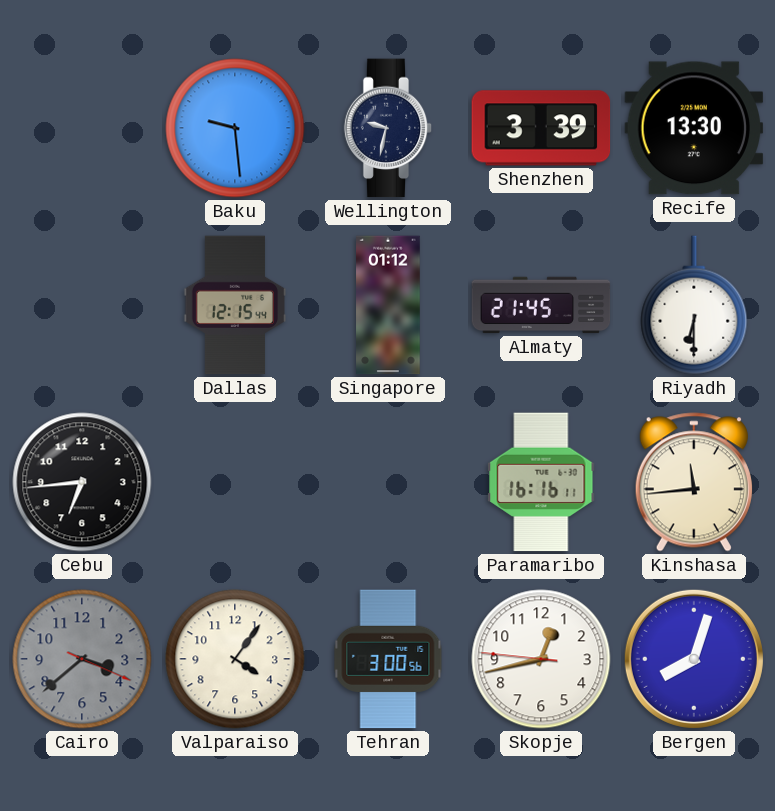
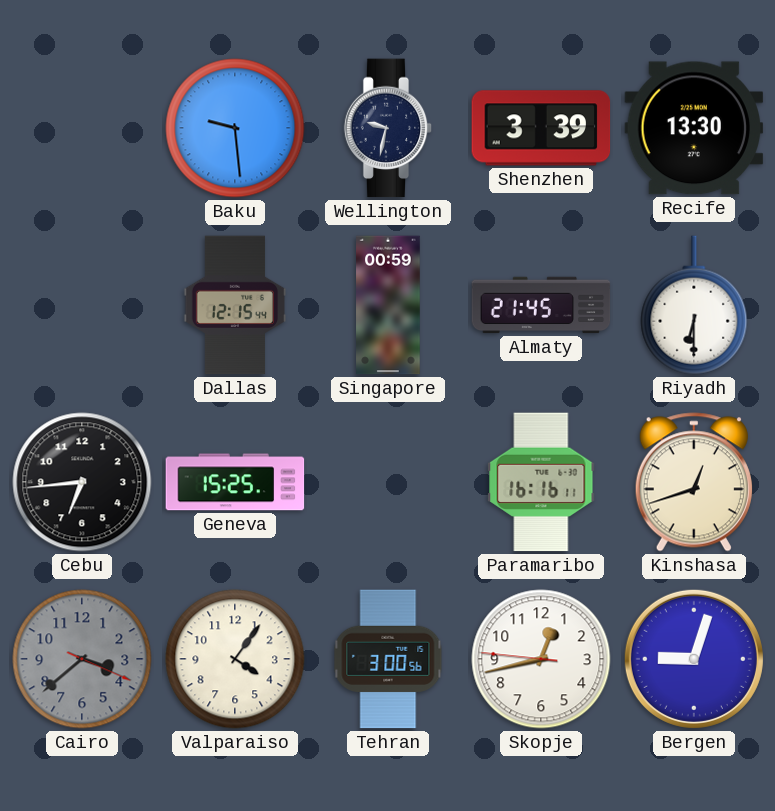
Singapore: 01:12 -> 00:59
Geneva: none -> 15:25
Kinshasa: 11:44 -> 12:42
Bergen: 8:03 -> 9:03
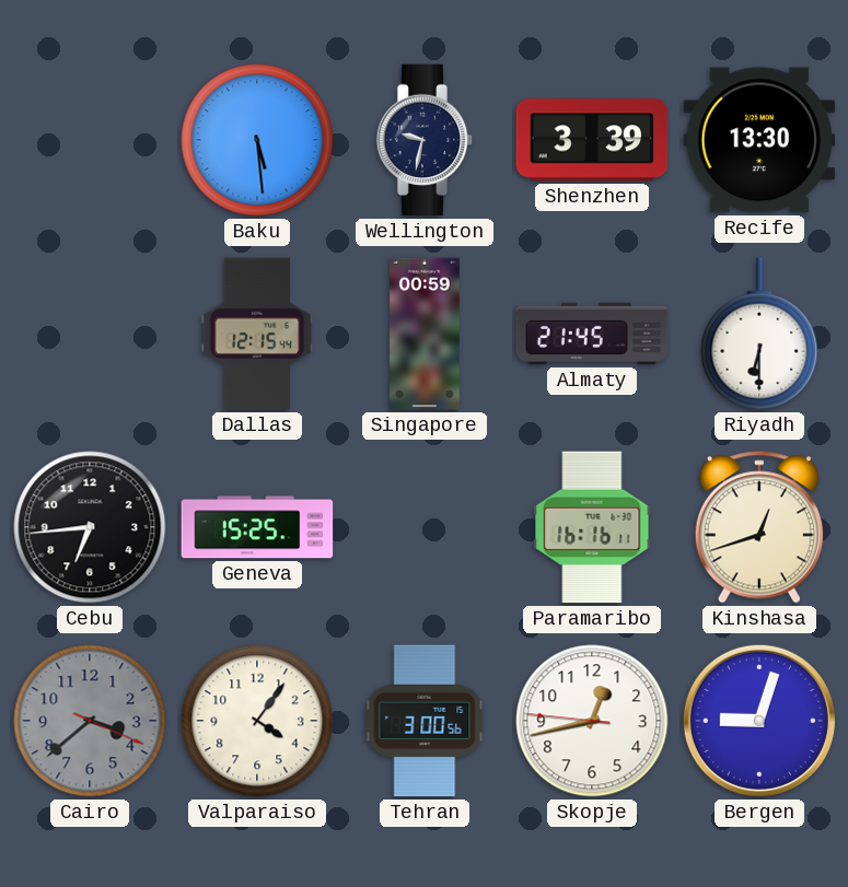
Baku: 9:29 -> 5:29
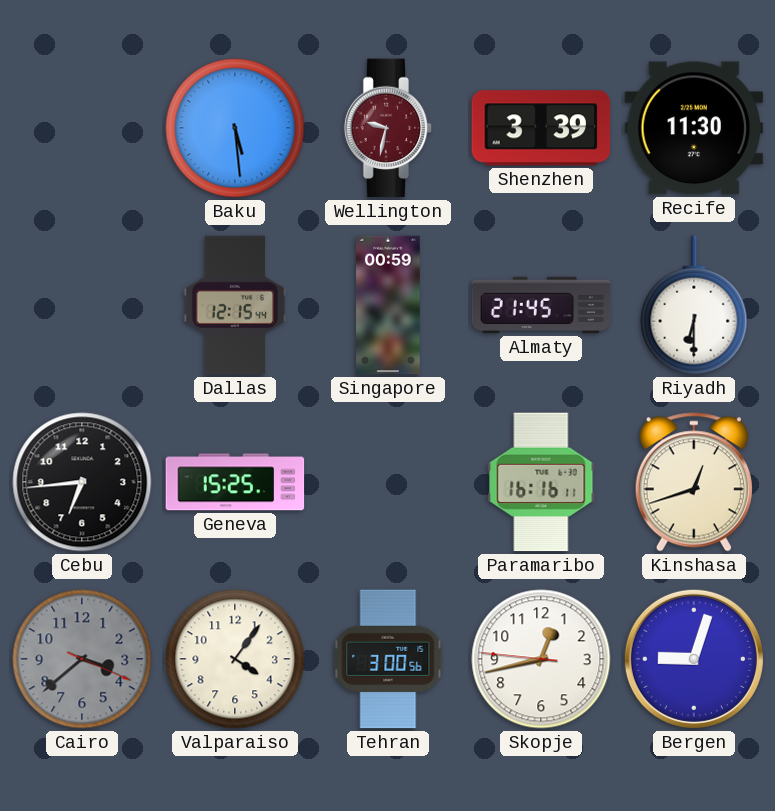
Wellington dial: navy -> burgundy
Recife: 13:30 -> 11:30
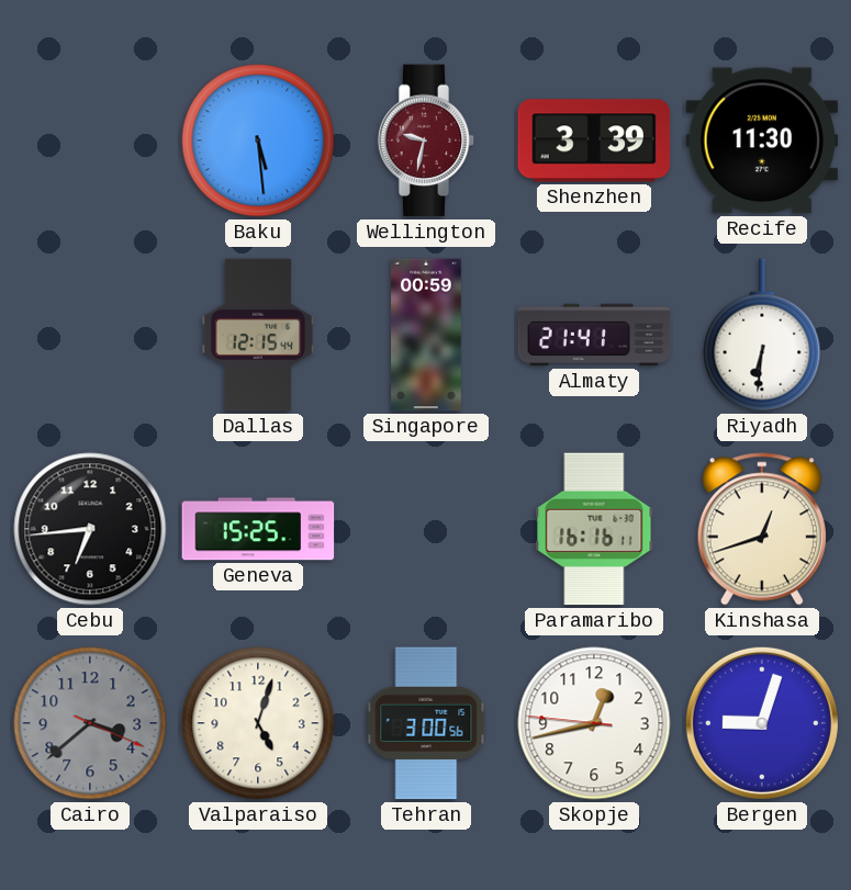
Almaty: 21:45 -> 21:41
Riyadh: 6:30 -> 6:31
Valparaiso: 4:06 -> 5:03
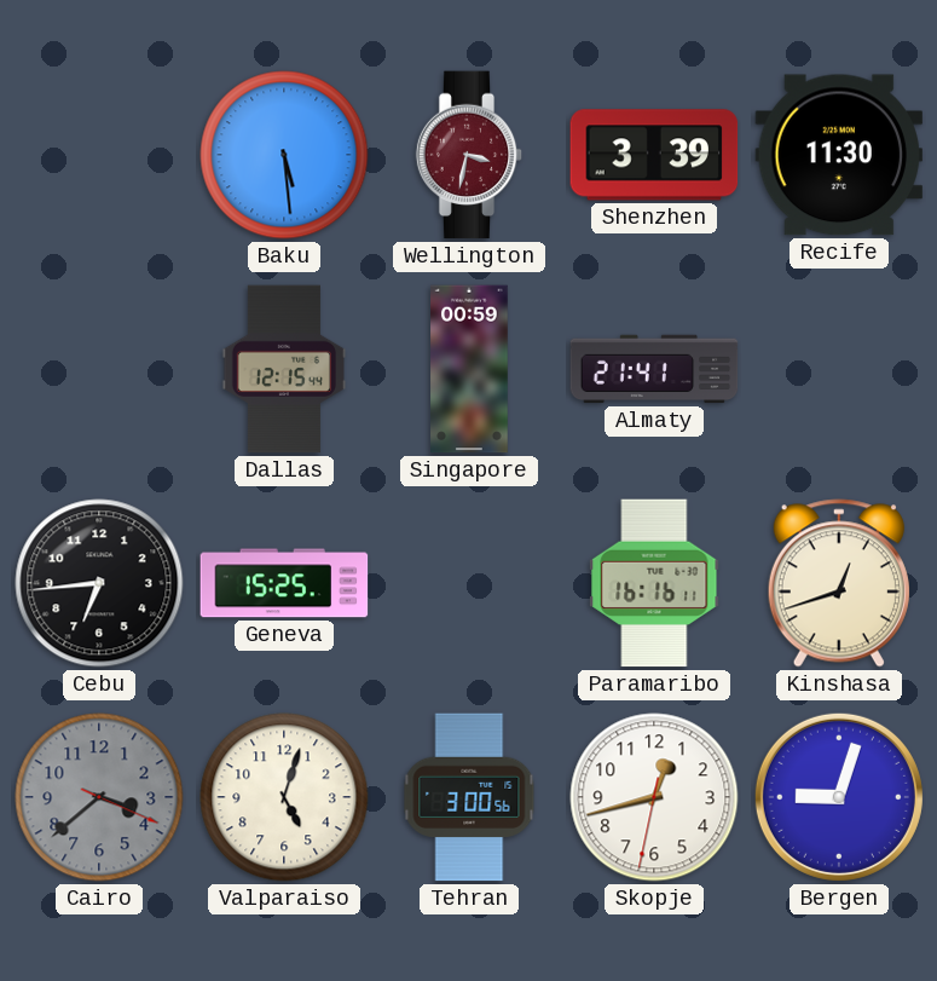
Wellington: 9:32 -> 3:32
Riyadh: 6:31 -> none
Skopje: 12:42:46 -> 12:42:32
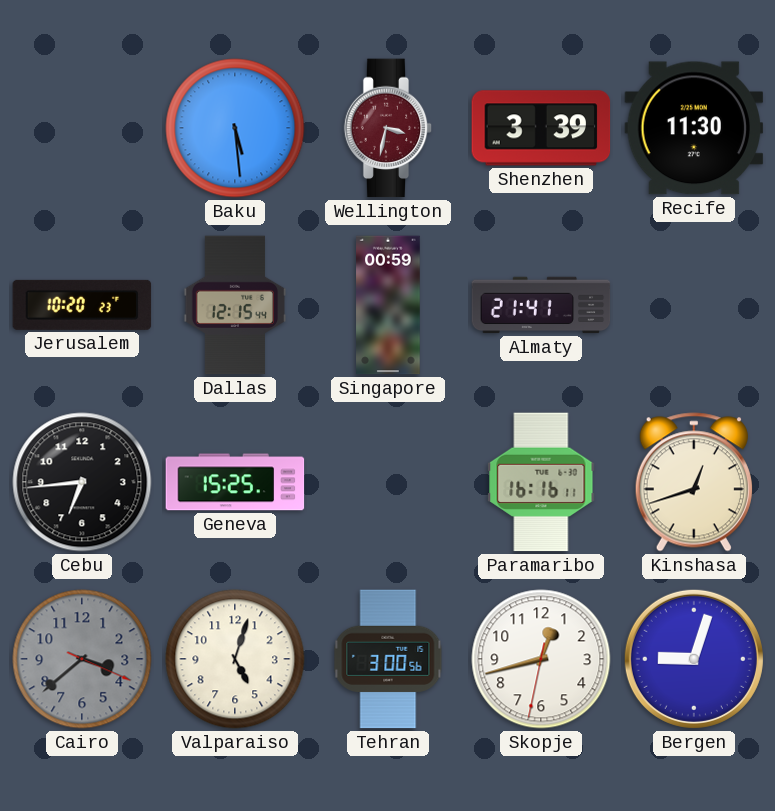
Jerusalem: none -> 10:20
